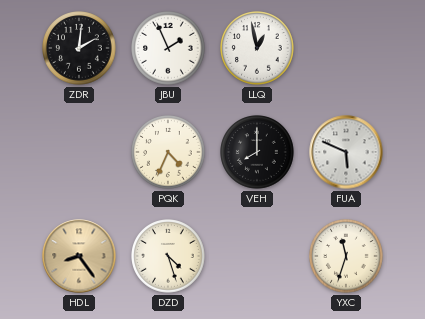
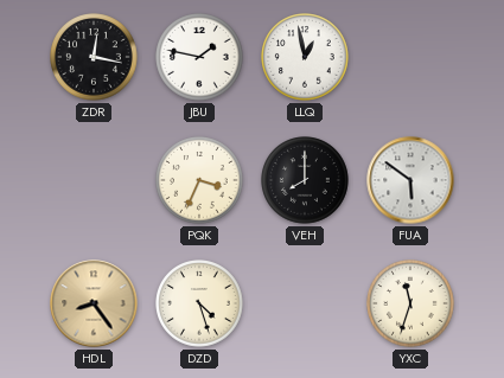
ZDR: 2:01 -> 12:17
JBU: 1:56 -> 1:47
PQK: 4:34 -> 3:34
FUA: 5:49 -> 5:51
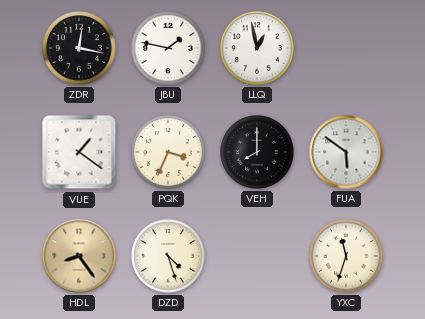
VUE: none -> 1:21
